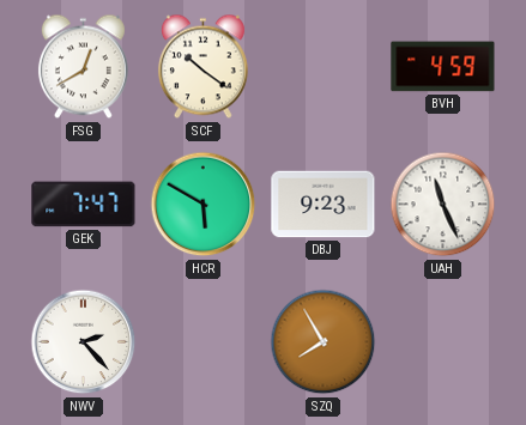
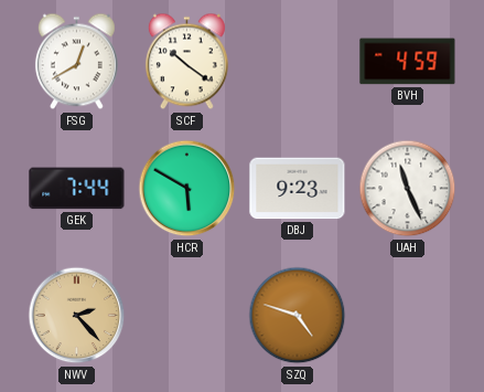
GEK: 7:47 -> 7:44
NWV dial: white -> champagne
SZQ: 7:55 -> 4:48
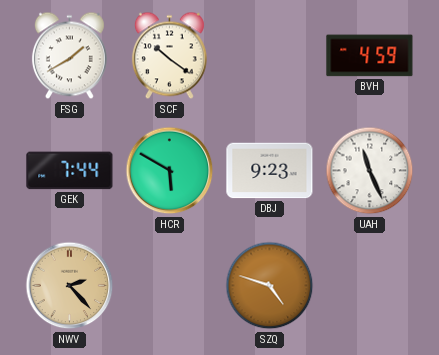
FSG: 12:40 -> 1:40
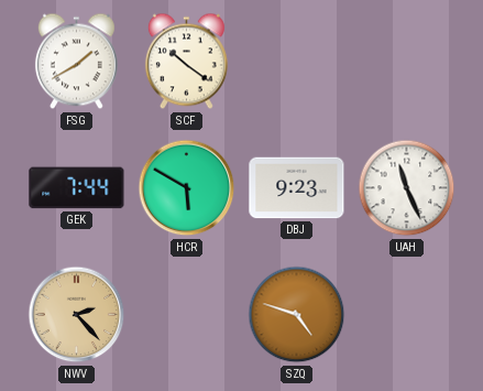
BVH: 4:59 -> none
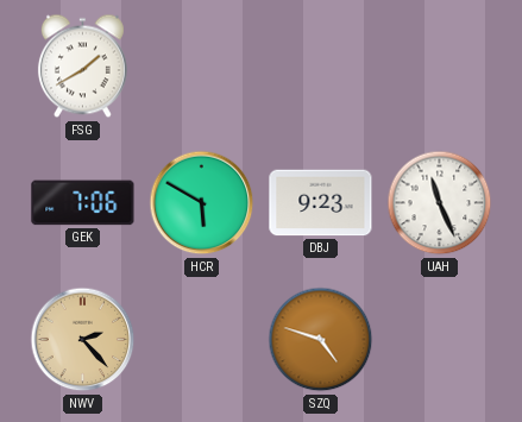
SCF: 10:21 -> none
GEK: 7:44 -> 7:06
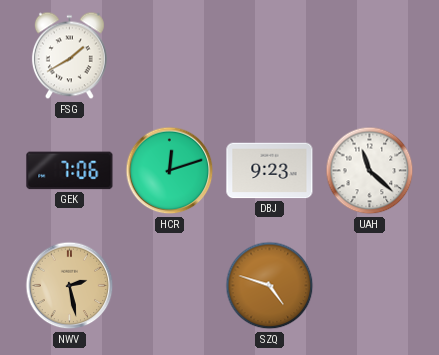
HCR: 5:50 -> 12:12
UAH: 11:26 -> 11:22
NWV: 2:23 -> 2:28
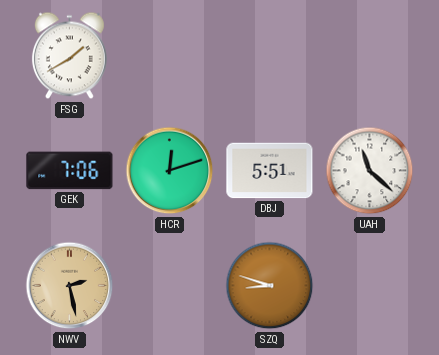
DBJ: 9:23 -> 5:51
SZQ: 4:48 -> 8:48
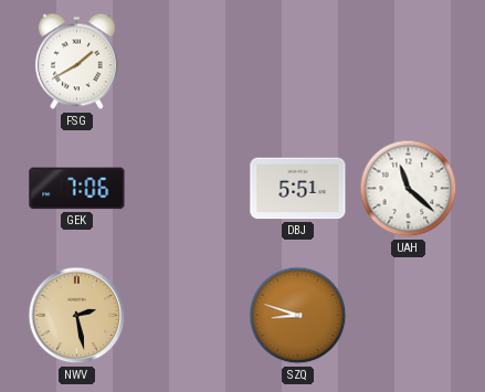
HCR: 12:12 -> none
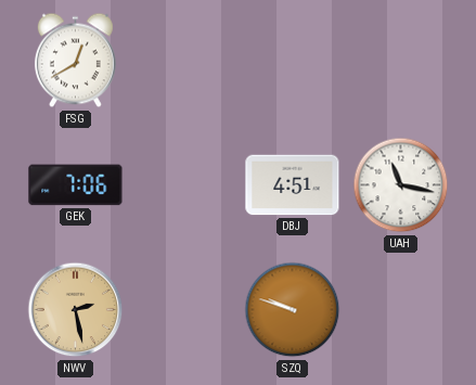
FSG: 1:40 -> 12:40
DBJ: 5:51 -> 4:51
UAH: 11:22 -> 11:17
SZQ: 8:48 -> 9:48
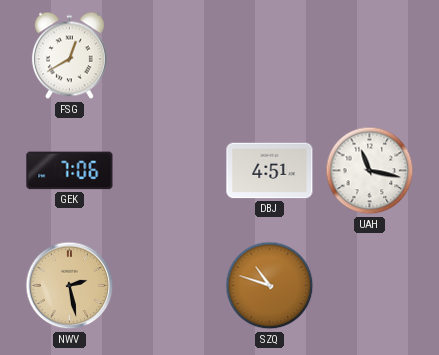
SZQ: 9:48 -> 10:48
